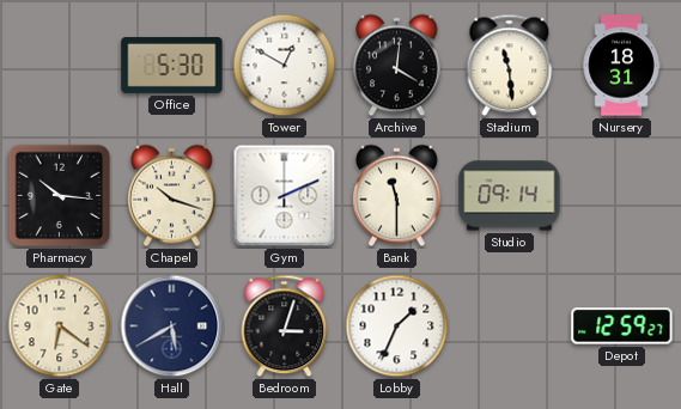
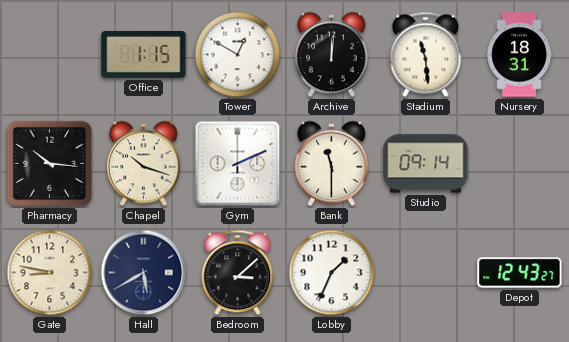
Office: 5:30 -> 1:15
Archive: 4:01 -> 12:01
Gate: 6:21 -> 8:47
Bedroom: 3:03 -> 3:08
Depot: 12:59 -> 12:43
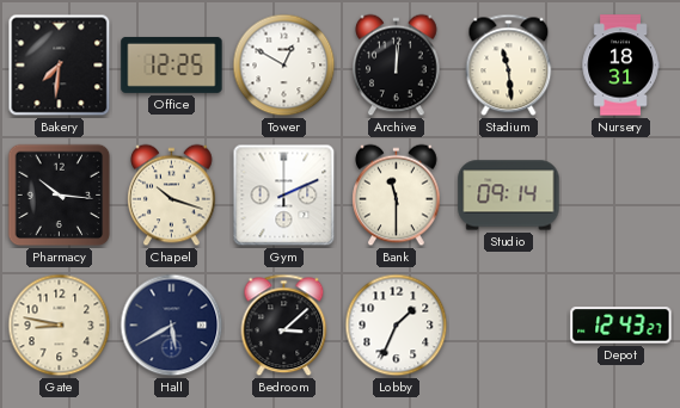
Bakery: none -> 7:31
Office: 1:15 -> 12:25
